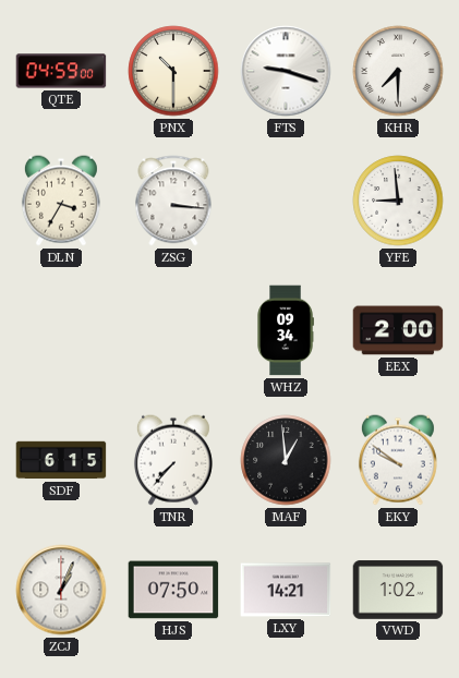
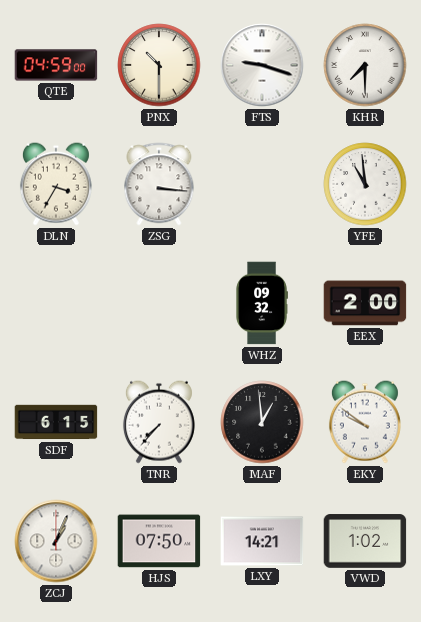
YFE: 8:59 -> 10:59
WHZ: 09:34 -> 09:32
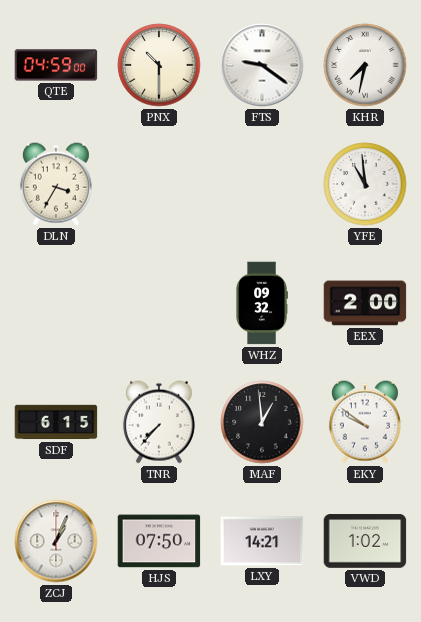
FTS: 9:18 -> 9:21
KHR: 7:30 -> 7:32
ZSG: 3:16 -> none
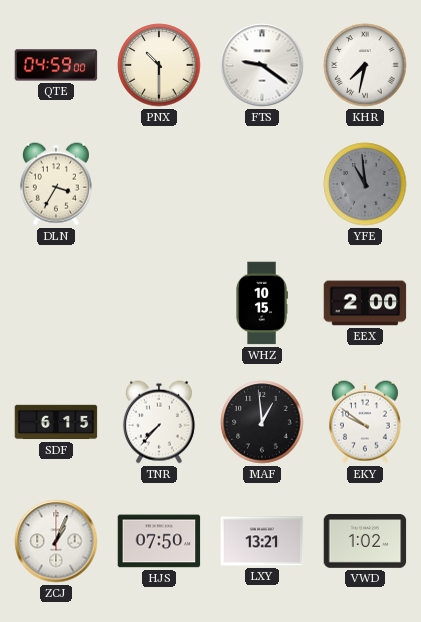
YFE dial: white -> grey
WHZ: 09:32 -> 10:15
LXY: 14:21 -> 13:21
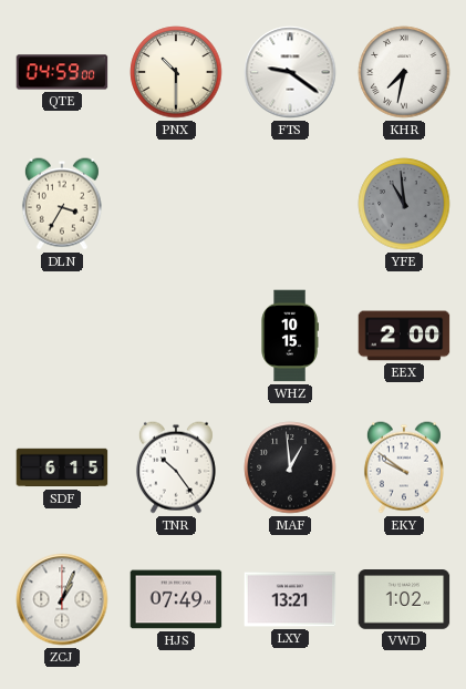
TNR: 7:37 -> 10:24
HJS: 07:50 -> 07:49
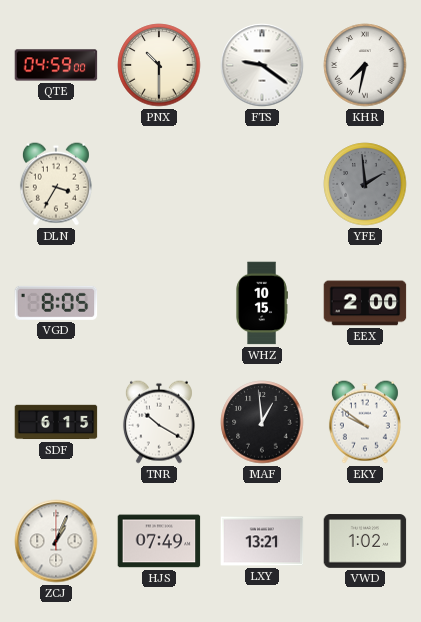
YFE: 10:59 -> 1:59
VGD: none -> 8:05
TNR: 10:24 -> 10:20
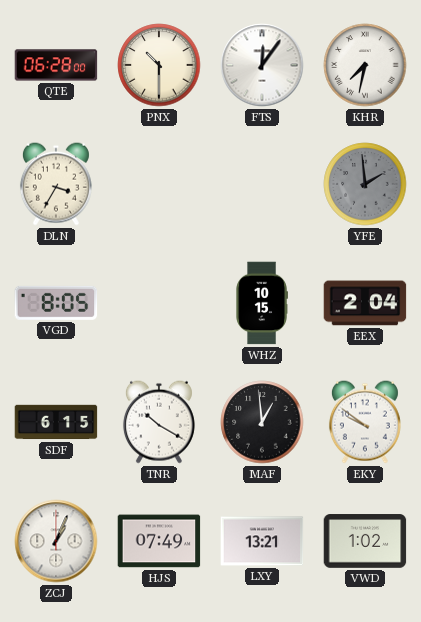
QTE: 04:59 -> 06:28
FTS: 9:21 -> 12:06
EEX: 2:00 -> 2:04
